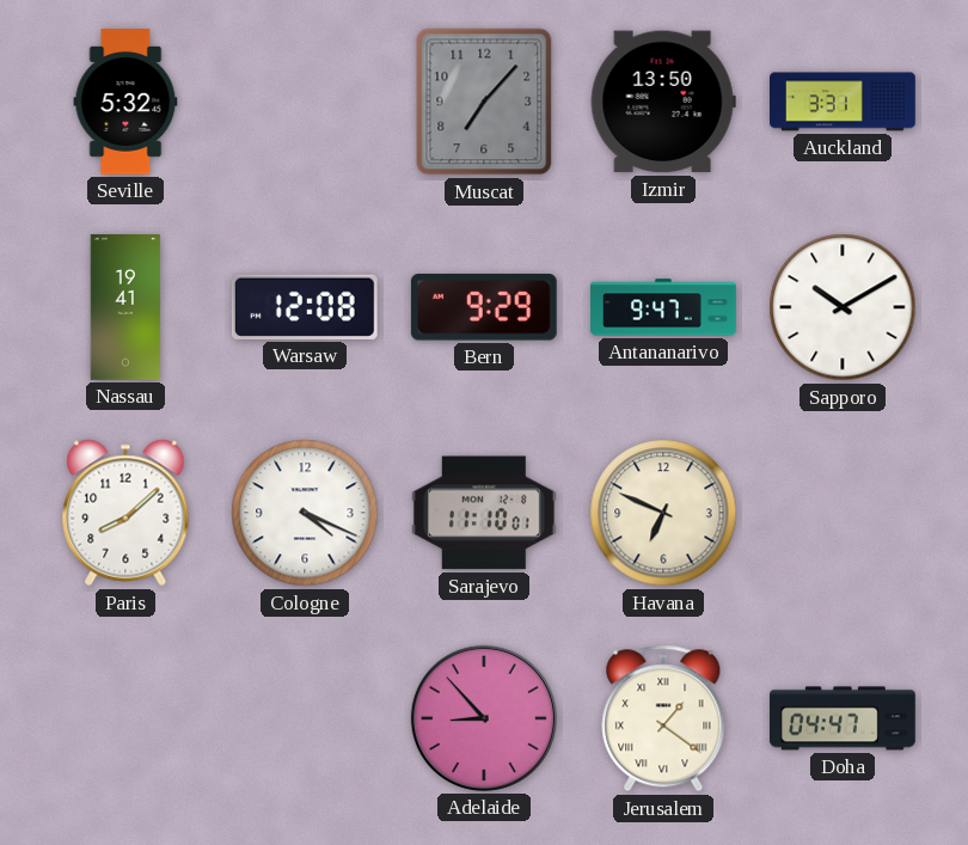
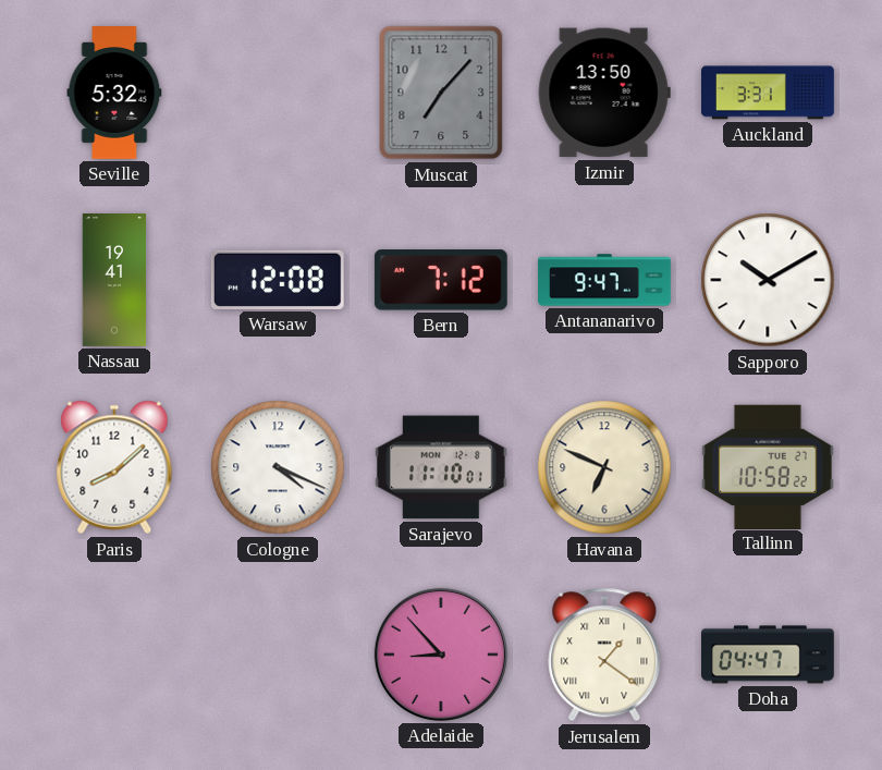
Bern: 9:29 -> 7:12
Tallinn: none -> 10:58
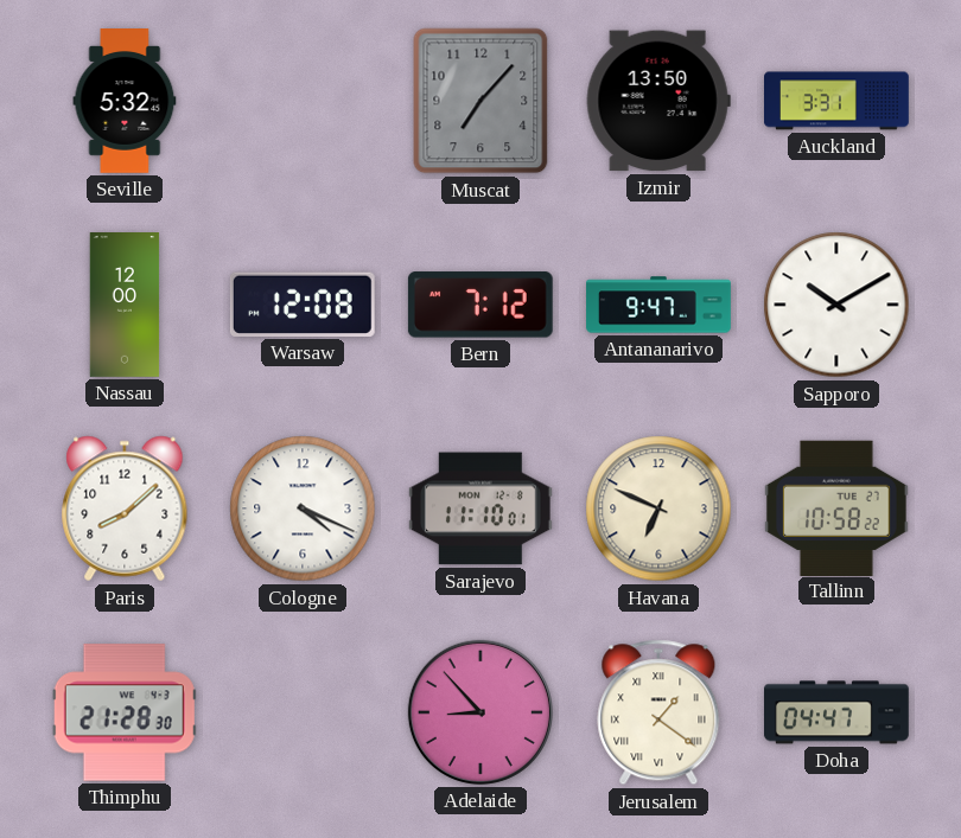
Nassau: 19:41 -> 12:00
Thimphu: none -> 21:28
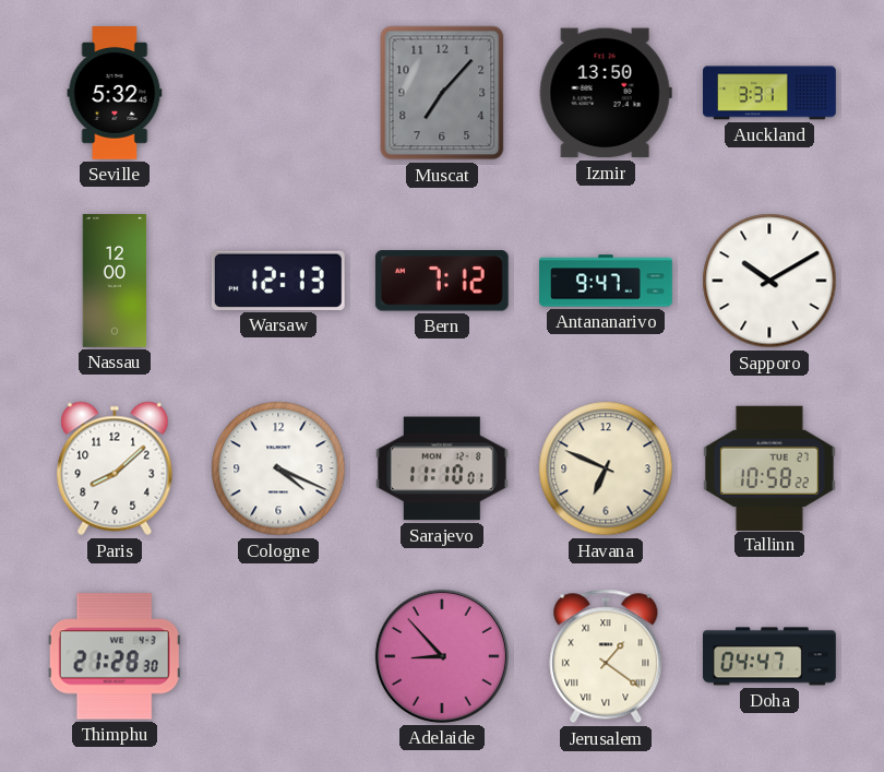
Warsaw: 12:08 -> 12:13
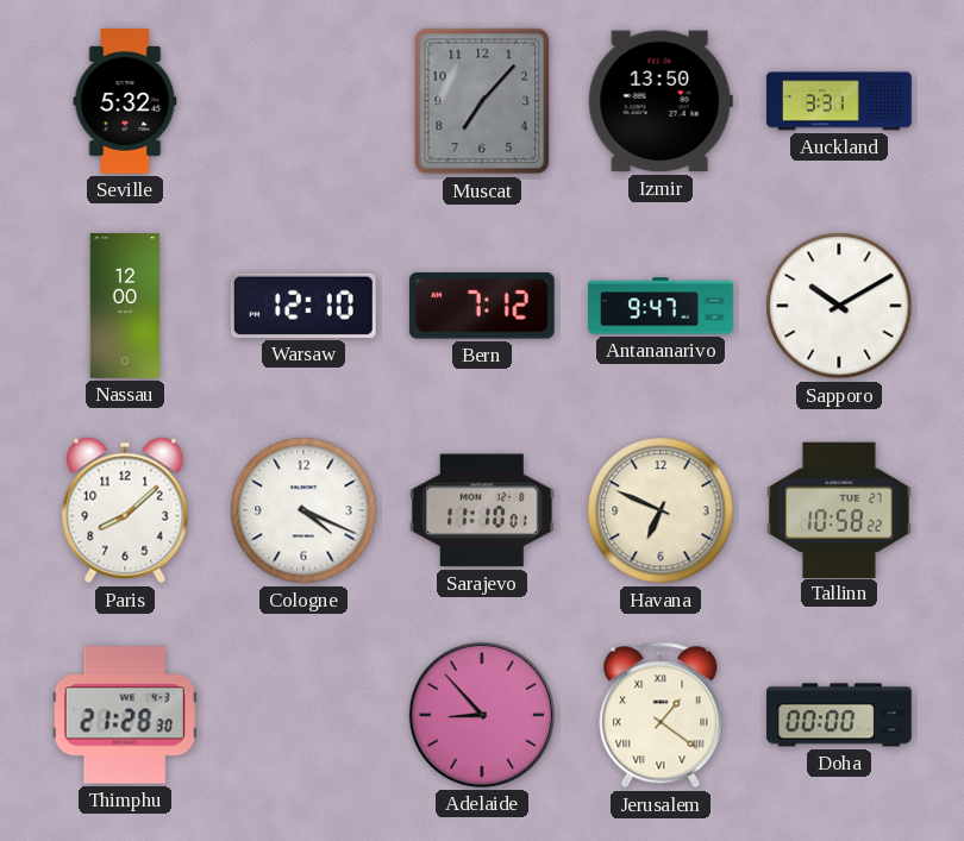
Warsaw: 12:13 -> 12:10
Doha: 04:47 -> 00:00
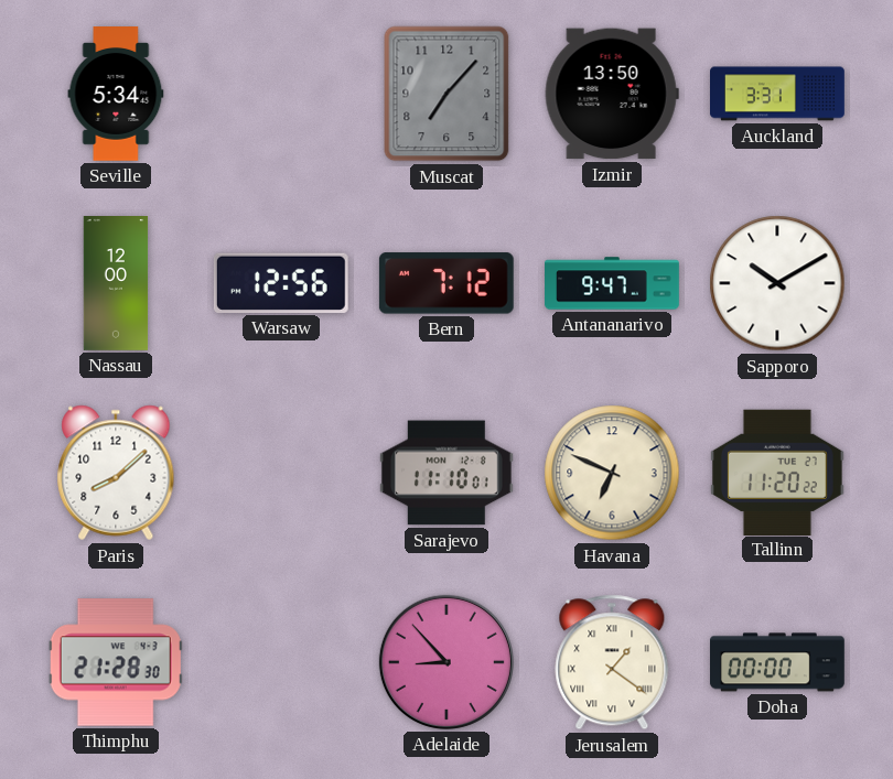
Seville: 5:32 -> 5:34
Warsaw: 12:10 -> 12:56
Cologne: 4:19 -> none
Tallinn: 10:58 -> 11:20
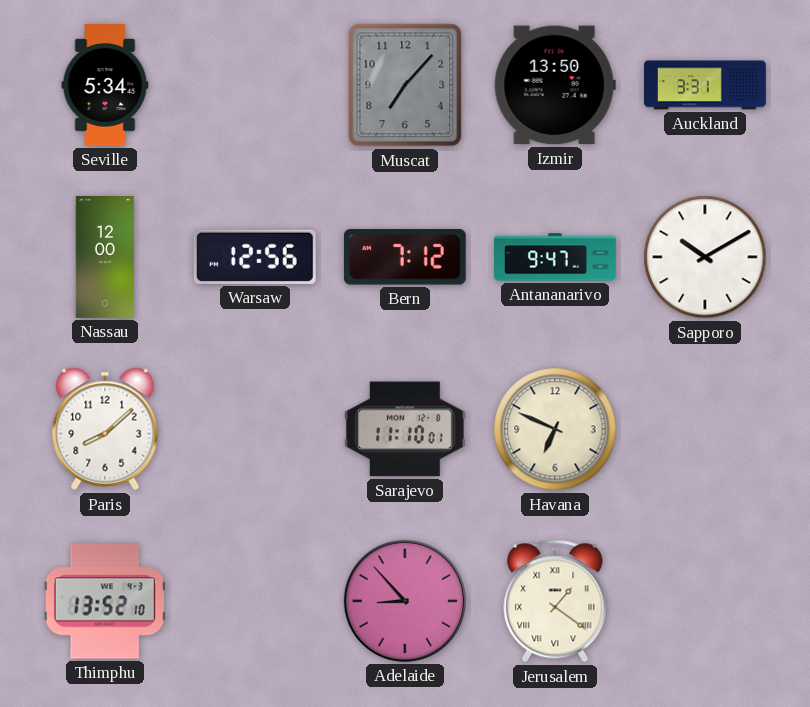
Tallinn: 11:20 -> none
Thimphu: 21:28 -> 13:52
Doha: 00:00 -> none
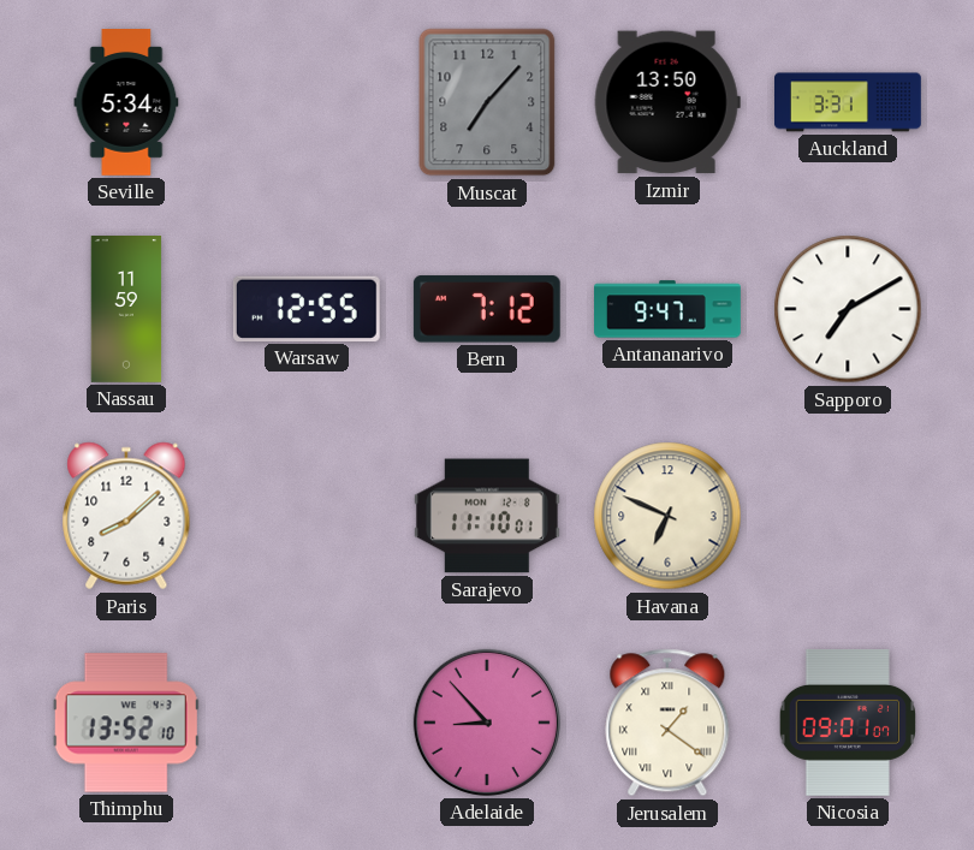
Nassau: 12:00 -> 11:59
Warsaw: 12:56 -> 12:55
Sapporo: 10:10 -> 7:10
Nicosia: none -> 09:01
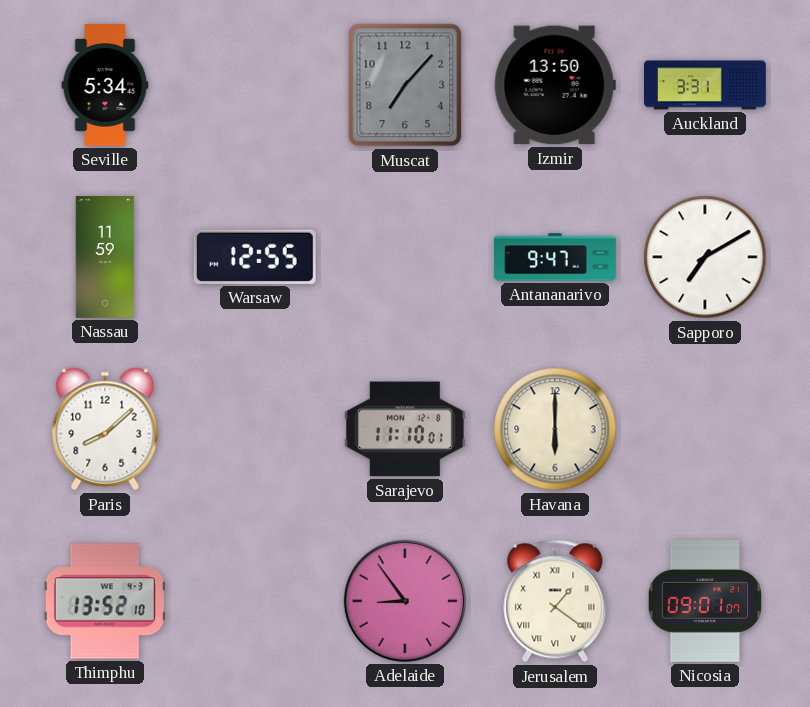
Bern: 7:12 -> none
Havana: 6:49 -> 6:00
Adelaide: 8:53 -> 8:54
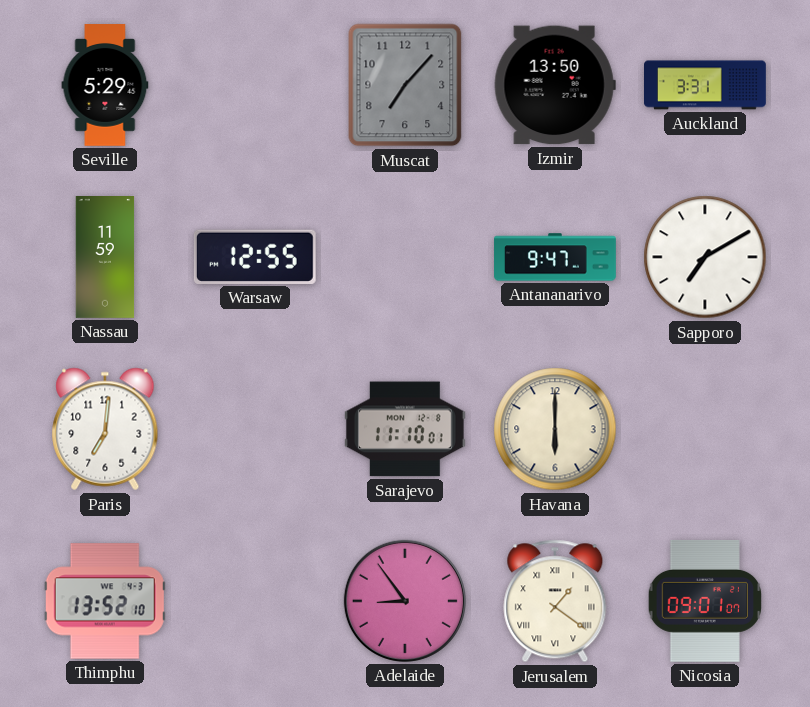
Seville: 5:34 -> 5:29
Paris: 8:08 -> 7:01
